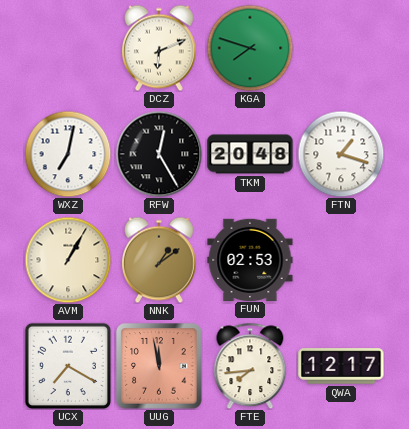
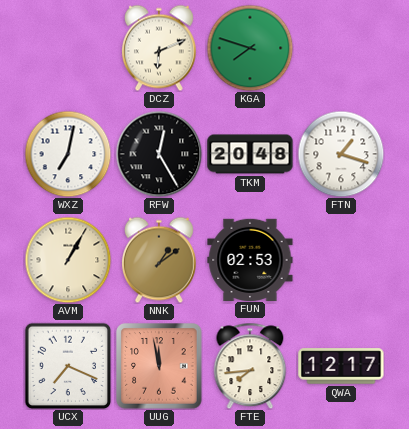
UCX: 7:20 -> 7:19
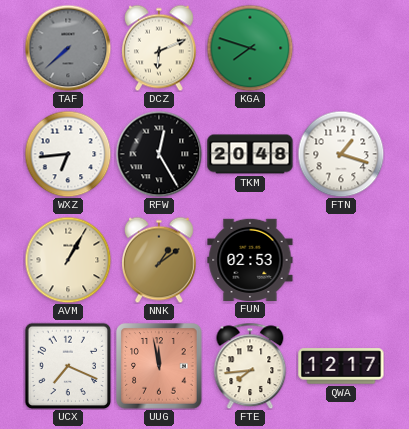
TAF: none -> 7:38
WXZ: 7:02 -> 6:44
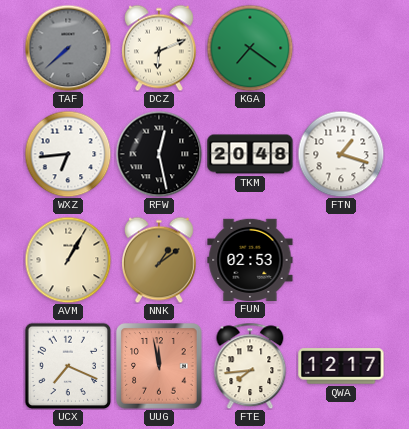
KGA: 7:48 -> 7:21
RFW: 12:25 -> 12:28
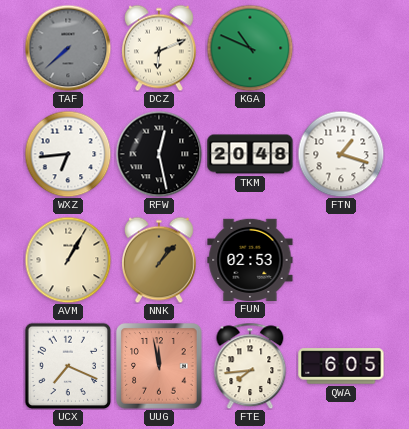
KGA: 7:21 -> 10:49
NNK: 1:09 -> 1:07
QWA: 12:17 -> 6:05
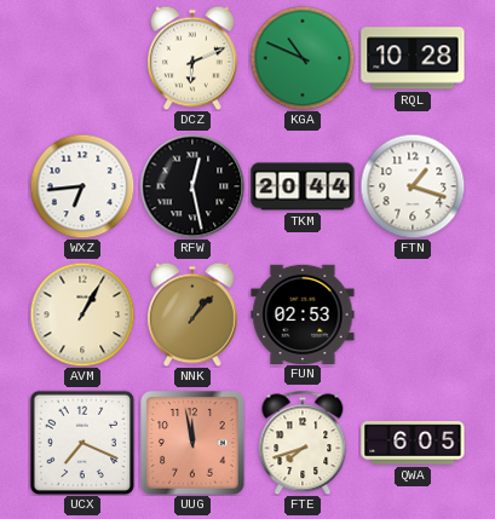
TAF: 7:38 -> none
RQL: none -> 10:28
TKM: 20:48 -> 20:44
FTE: 7:44 -> 7:42
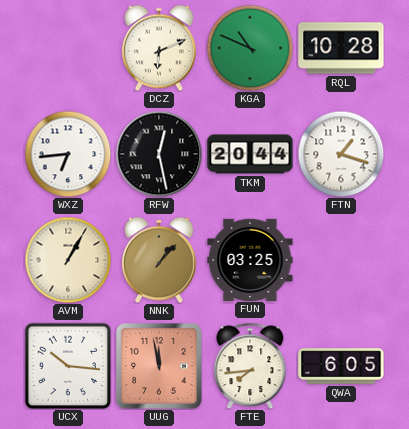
FUN: 02:53 -> 03:25
UCX: 7:19 -> 10:16
FTE: 7:42 -> 7:44
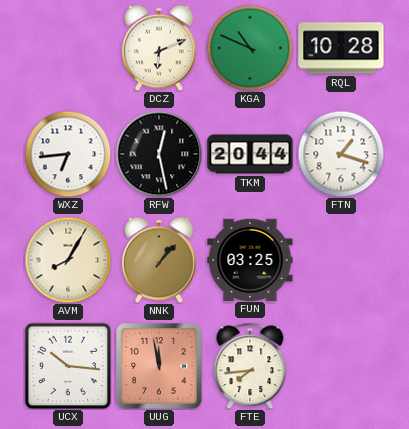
AVM: 1:05 -> 8:05
QWA: 6:05 -> none
